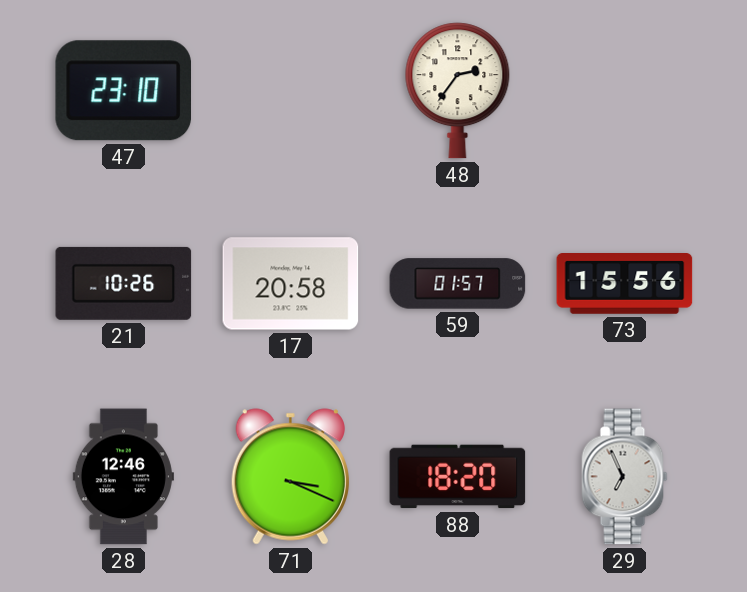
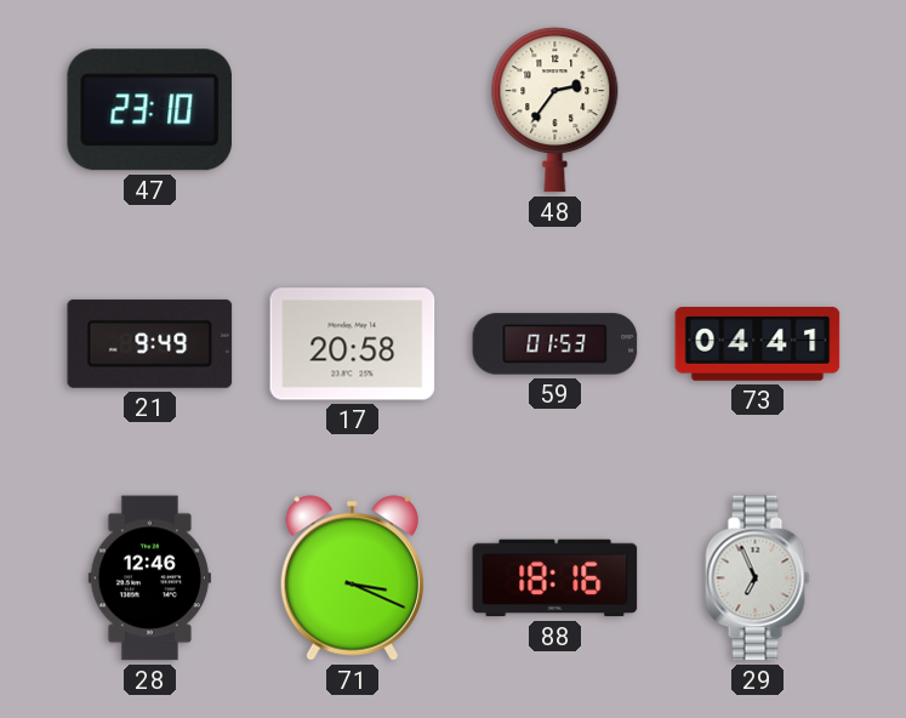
21: 10:26 -> 9:49
59: 01:57 -> 01:53
73: 15:56 -> 04:41
88: 18:20 -> 18:16
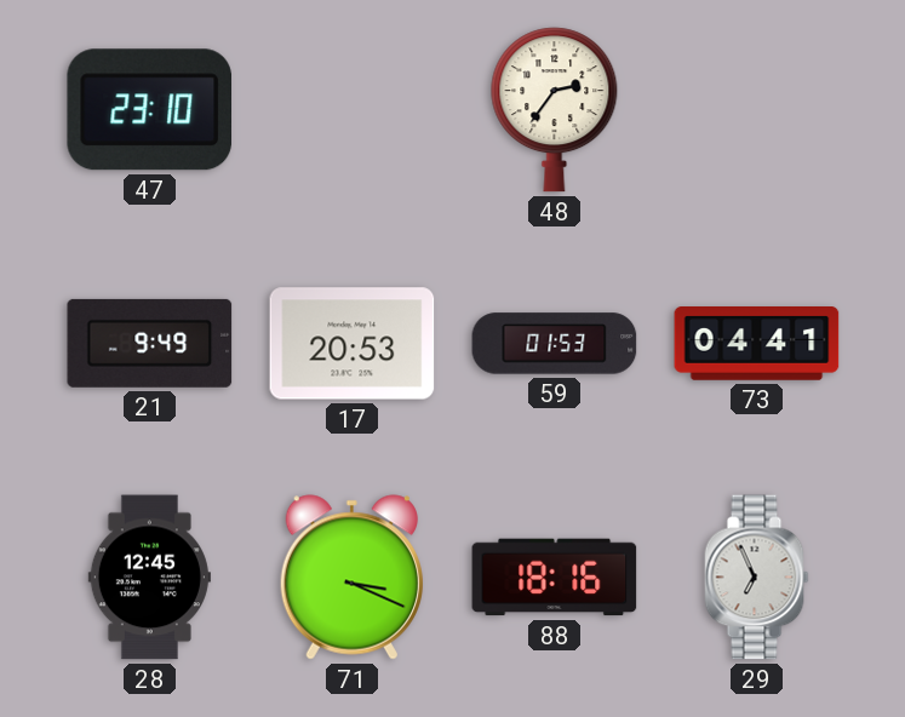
17: 20:58 -> 20:53
28: 12:46 -> 12:45
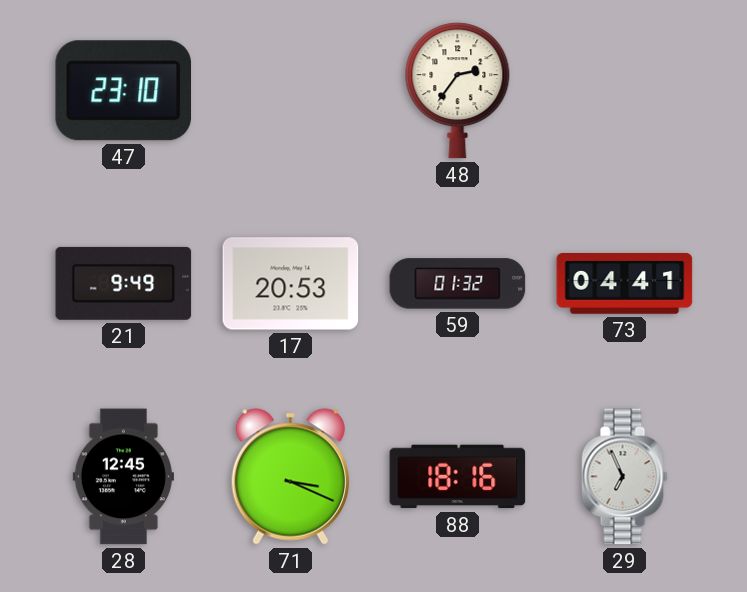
59: 01:53 -> 01:32
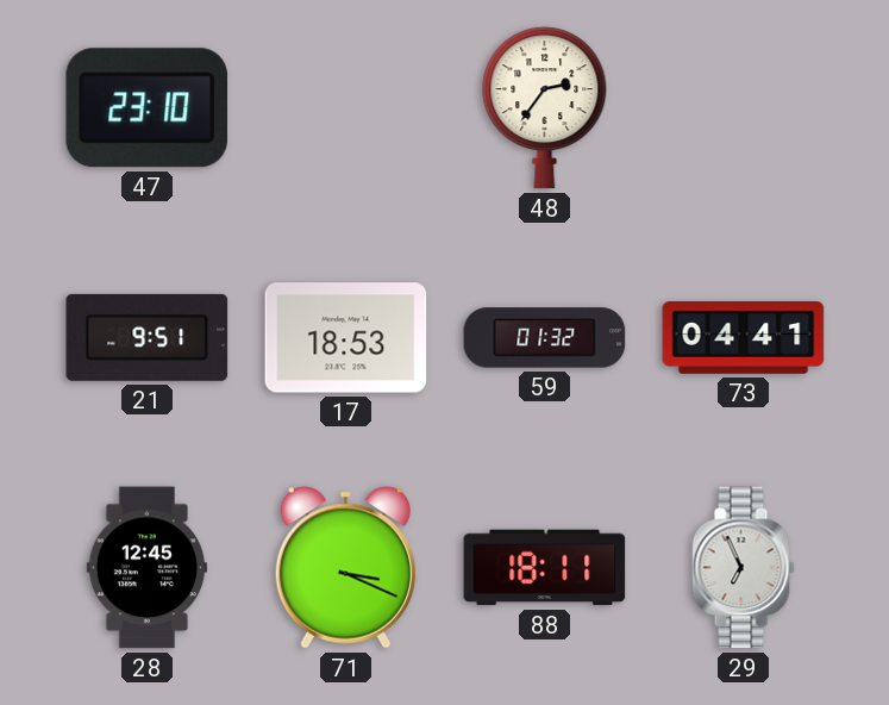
21: 9:49 -> 9:51
17: 20:53 -> 18:53
88: 18:16 -> 18:11
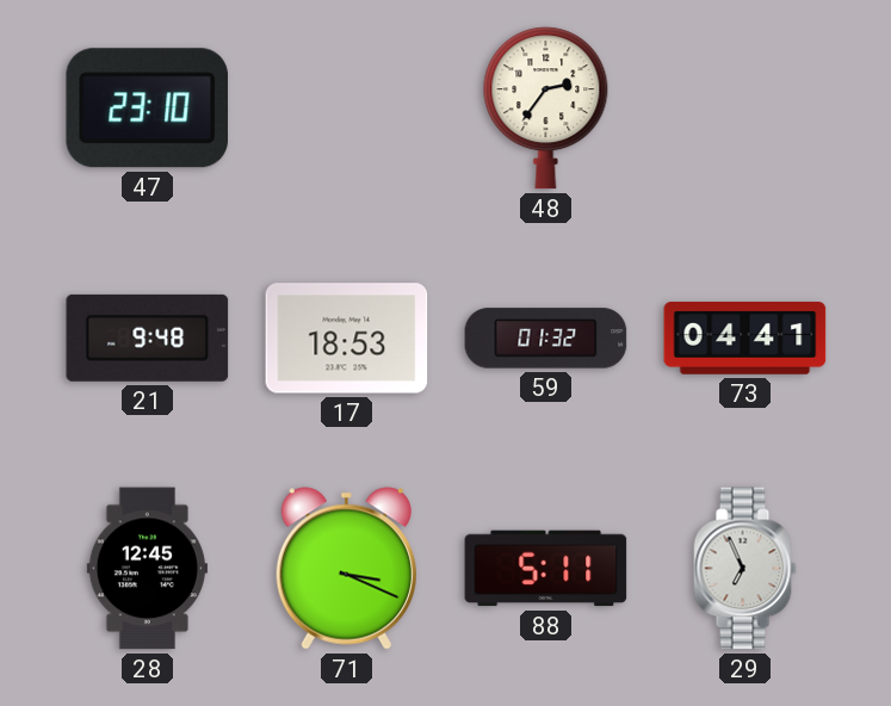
21: 9:51 -> 9:48
88: 18:11 -> 5:11
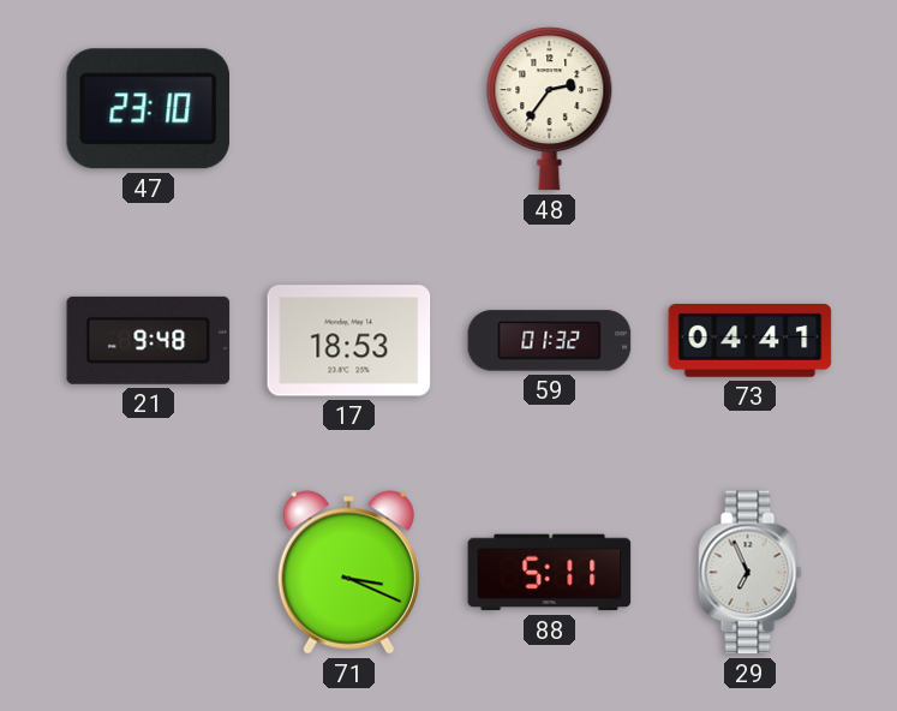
28: 12:45 -> none
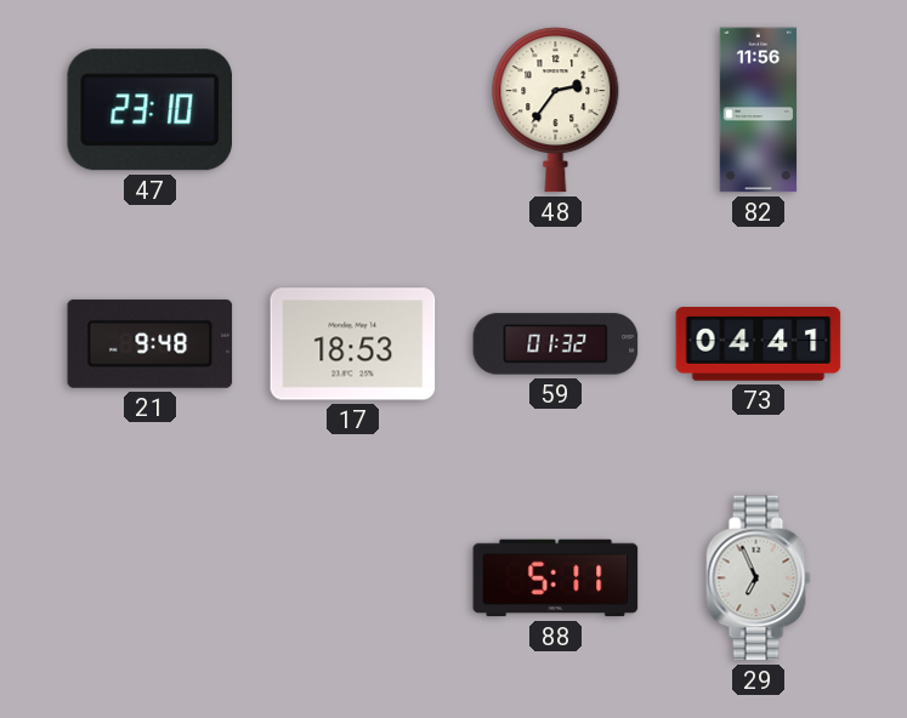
82: none -> 11:56
71: 3:19 -> none
